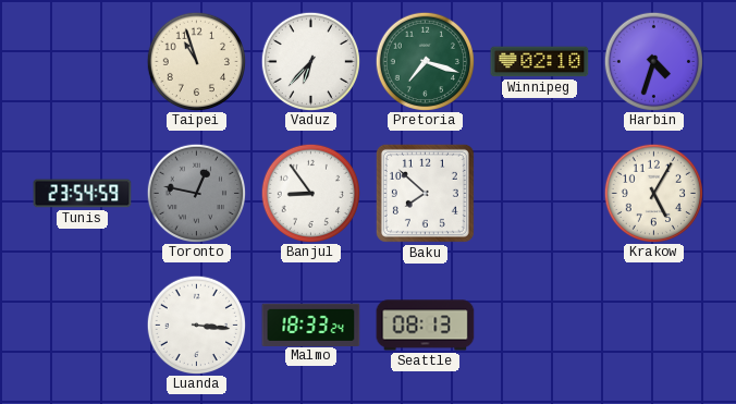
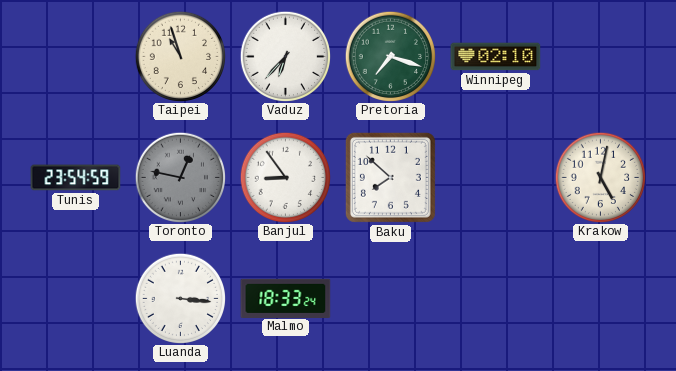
Harbin: 4:33 -> none
Krakow: 5:05 -> 5:02
Seattle: 08:13 -> none
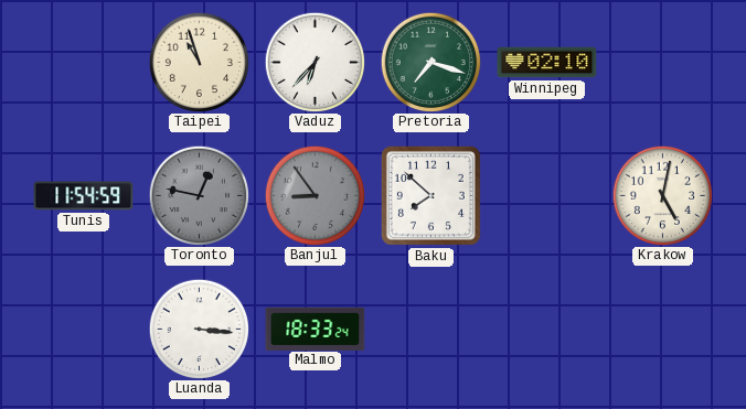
Tunis: 23:54 -> 11:54
Banjul dial: white -> grey
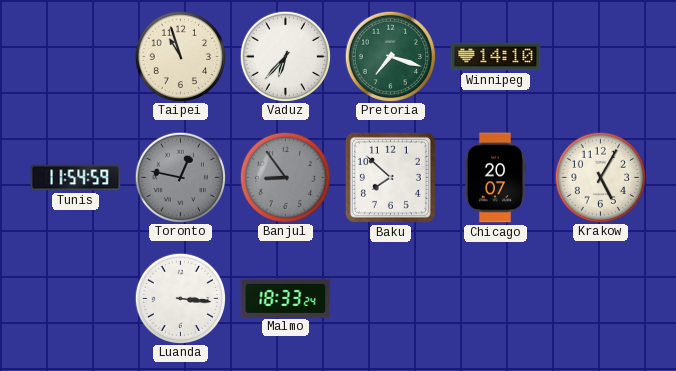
Winnipeg: 02:10 -> 14:10
Chicago: none -> 20:07
Krakow: 5:02 -> 5:05
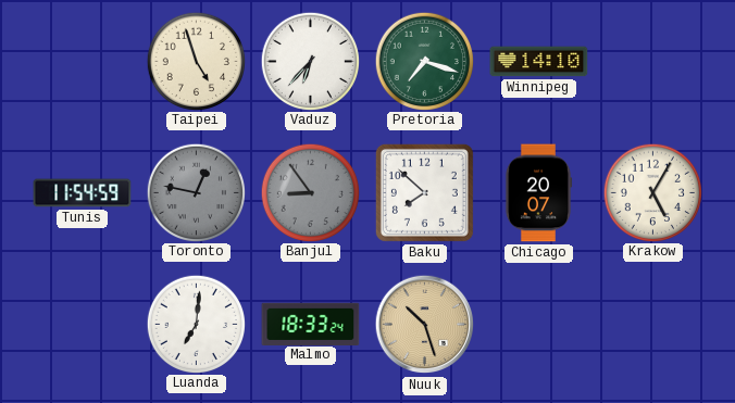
Taipei: 10:57 -> 4:57
Luanda: 3:16 -> 7:01
Nuuk: none -> 10:27
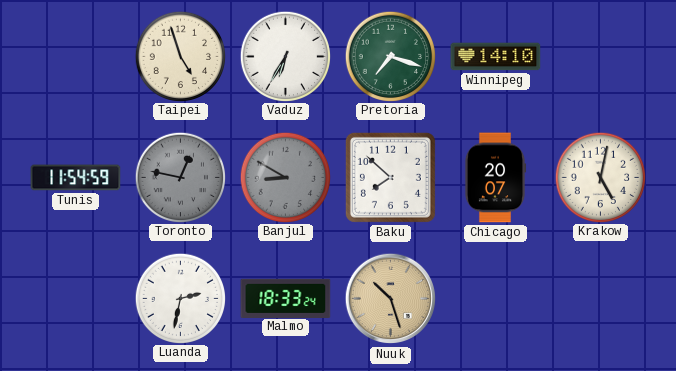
Vaduz: 6:37 -> 6:35
Banjul: 8:54 -> 8:50
Krakow: 5:05 -> 5:02
Luanda: 7:01 -> 2:32
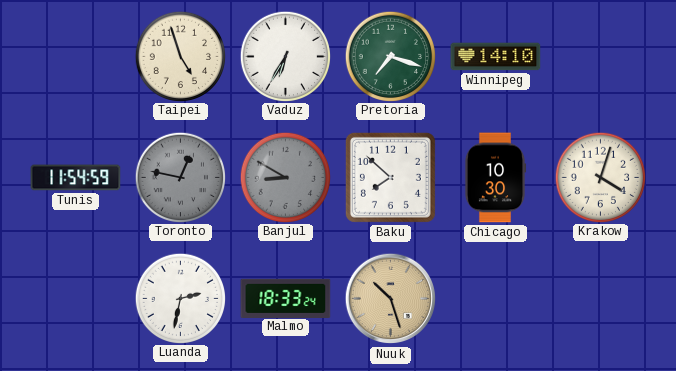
Chicago: 20:07 -> 10:30
Krakow: 5:02 -> 4:03
